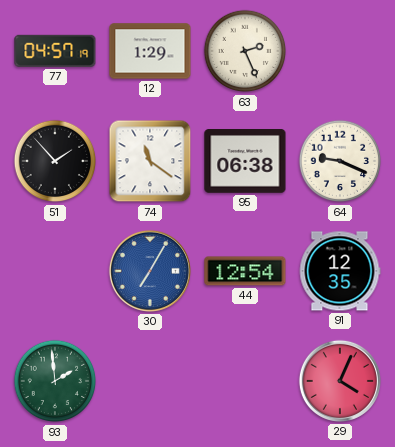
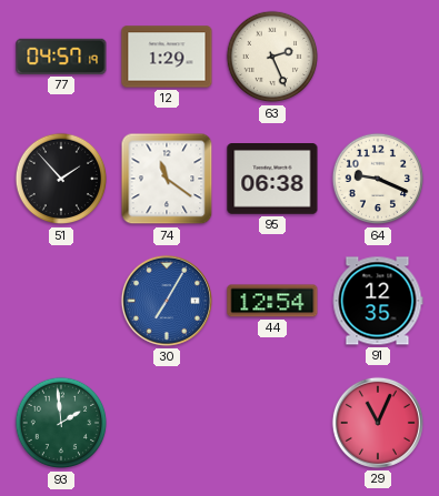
29: 4:04 -> 11:04
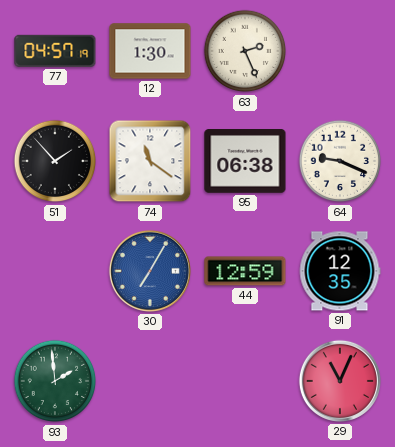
12: 1:29 -> 1:30
44: 12:54 -> 12:59
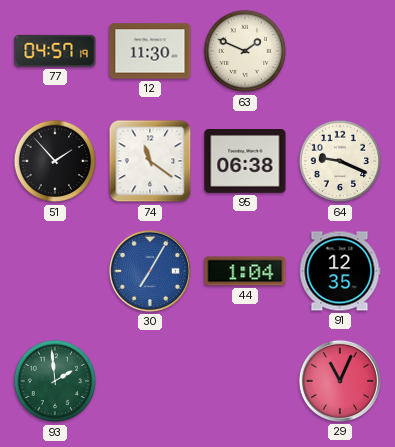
12: 1:30 -> 11:30
63: 2:26 -> 1:49
44: 12:59 -> 1:04
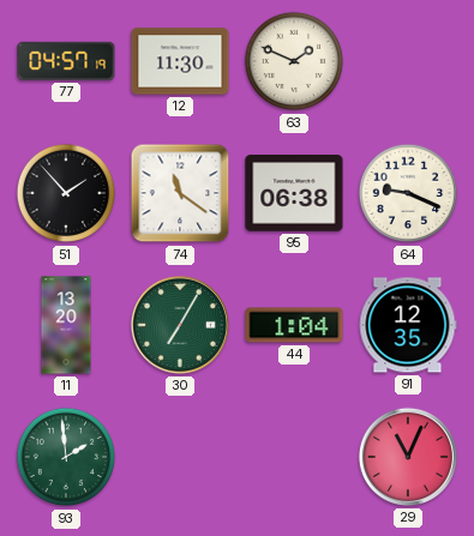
11: none -> 13:20
30 dial: blue -> green
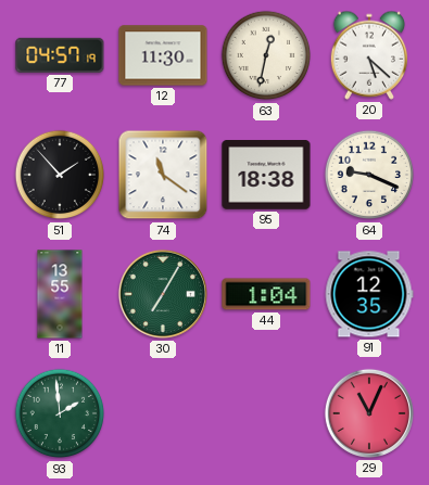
63: 1:49 -> 12:32
20: none -> 5:22
95: 06:38 -> 18:38
11: 13:20 -> 13:55
